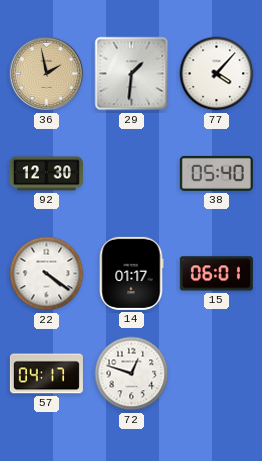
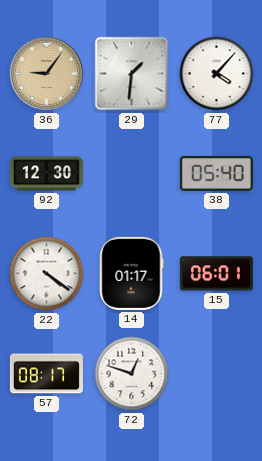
36: 1:58 -> 9:06
57: 04:17 -> 08:17
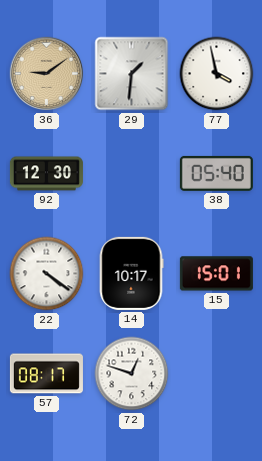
36: 9:06 -> 9:09
77: 4:07 -> 3:58
14: 01:17 -> 10:17
15: 06:01 -> 15:01
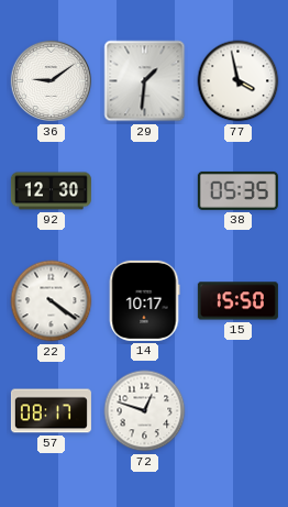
36 dial: champagne -> white
38: 05:40 -> 05:35
15: 15:01 -> 15:50
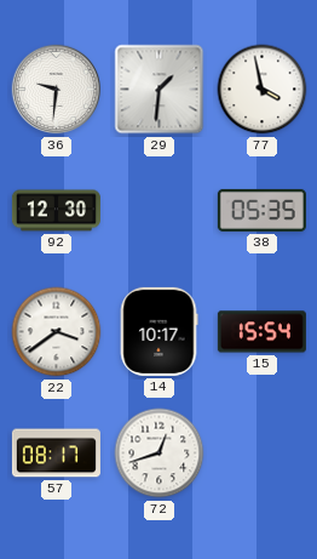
36: 9:09 -> 9:31
22: 4:21 -> 3:39
15: 15:50 -> 15:54
72: 12:48 -> 12:42
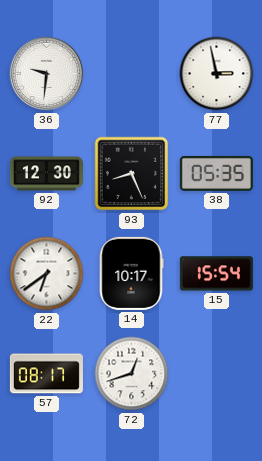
29: 1:31 -> none
77: 3:58 -> 2:58
93: none -> 8:26
22: 3:39 -> 6:39
